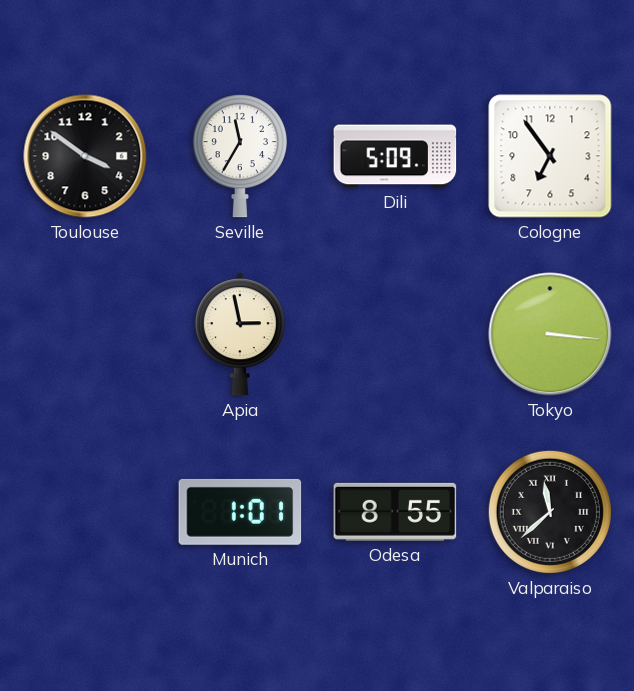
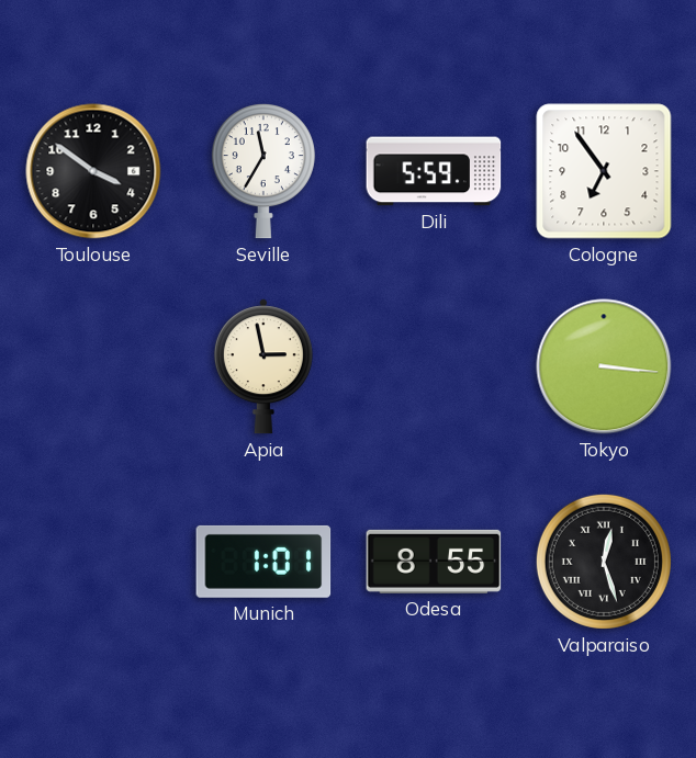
Dili: 5:09 -> 5:59
Valparaiso: 11:38 -> 12:27
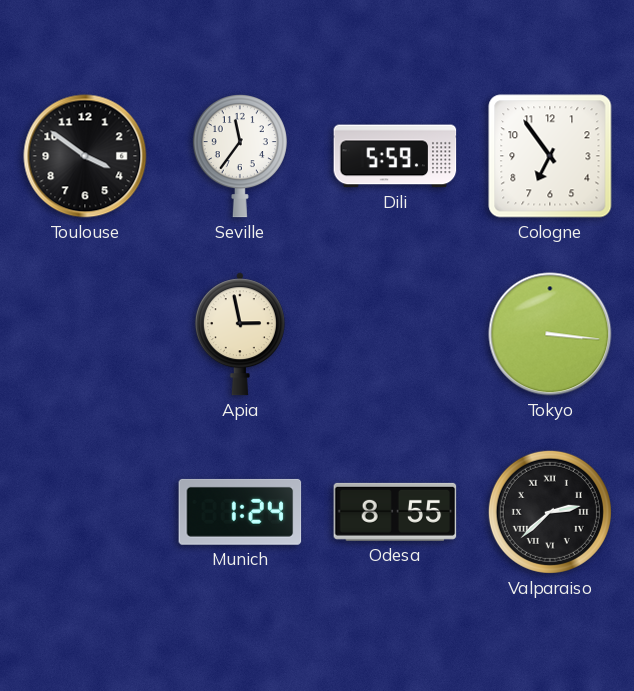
Seville: 11:35 -> 11:36
Munich: 1:01 -> 1:24
Valparaiso: 12:27 -> 2:38
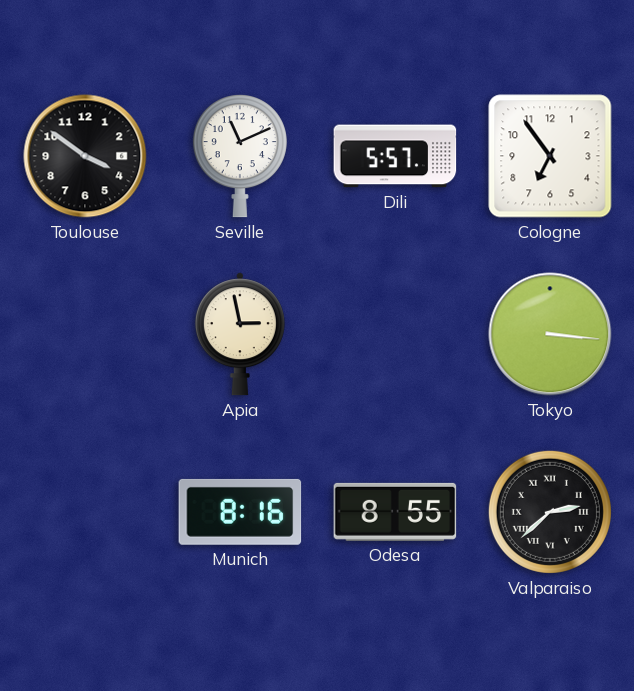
Seville: 11:36 -> 11:11
Dili: 5:59 -> 5:57
Munich: 1:24 -> 8:16
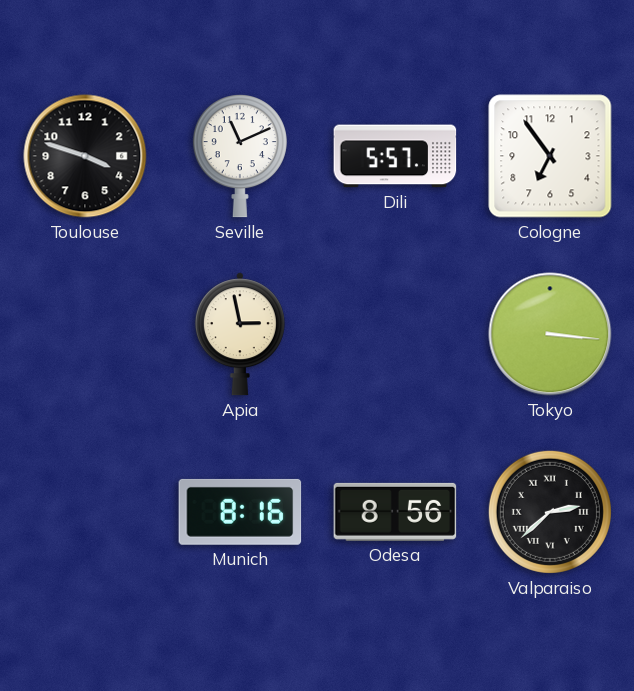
Toulouse: 3:51 -> 3:48
Odesa: 8:55 -> 8:56
